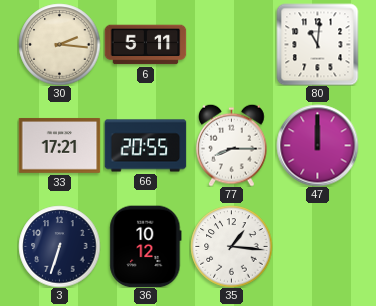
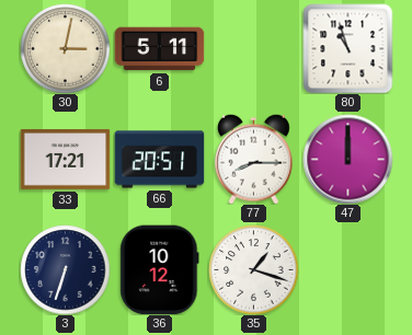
30: 2:16 -> 3:02
80: 11:01 -> 10:57
66: 20:55 -> 20:51
35: 1:16 -> 1:18
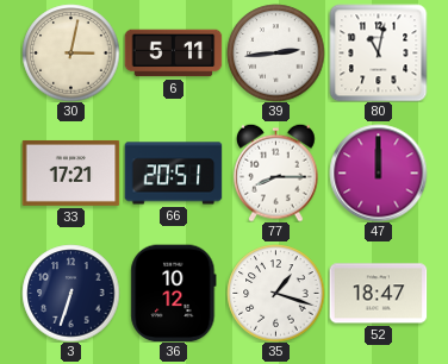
39: none -> 2:44
80: 10:57 -> 11:02
52: none -> 18:47
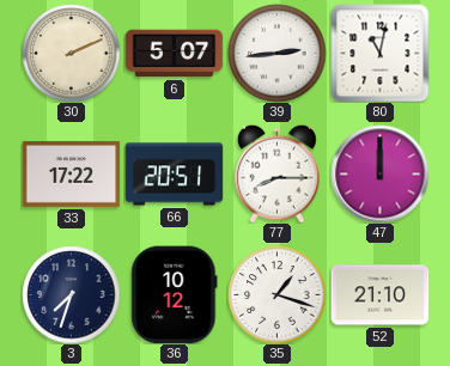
30: 3:02 -> 2:11
6: 5:11 -> 5:07
33: 17:21 -> 17:22
3: 6:33 -> 7:33
52: 18:47 -> 21:10
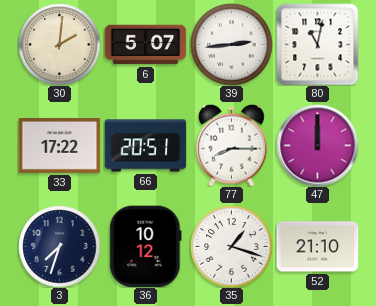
30: 2:11 -> 2:01
